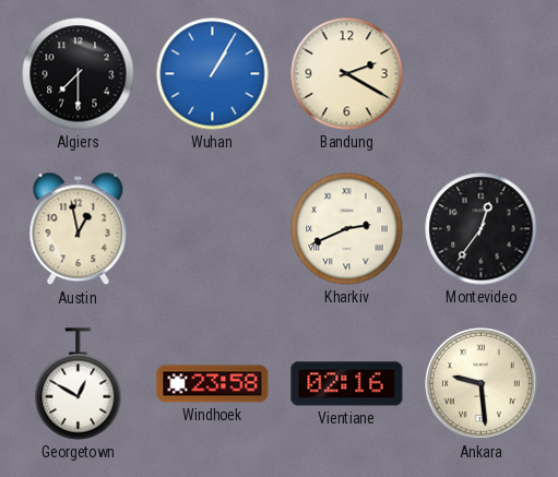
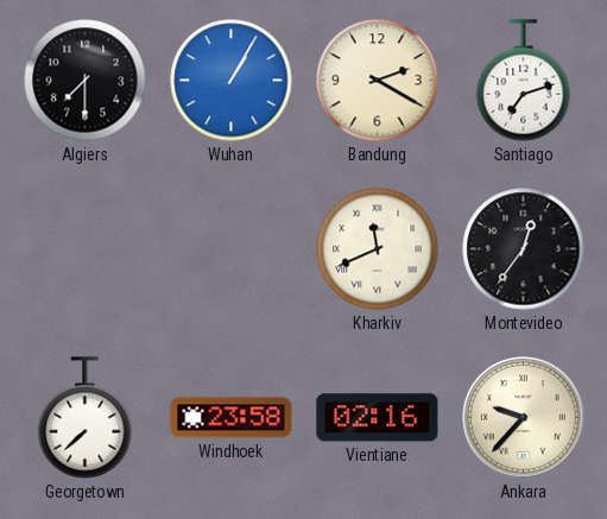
Santiago: none -> 7:12
Austin: 12:58 -> none
Kharkiv: 2:41 -> 11:41
Georgetown: 12:50 -> 7:38
Ankara: 9:29 -> 9:37
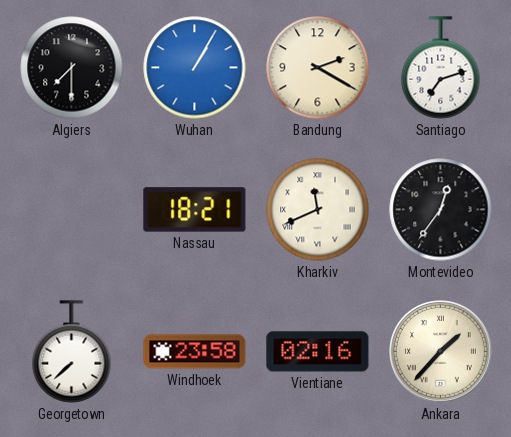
Nassau: none -> 18:21
Ankara: 9:37 -> 1:37
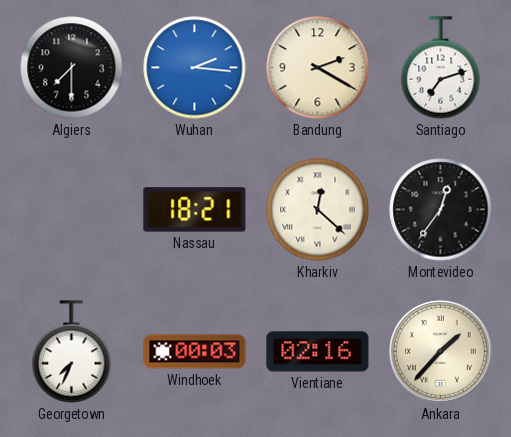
Wuhan: 1:05 -> 2:16
Kharkiv: 11:41 -> 12:22
Georgetown: 7:38 -> 7:34
Windhoek: 23:58 -> 00:03
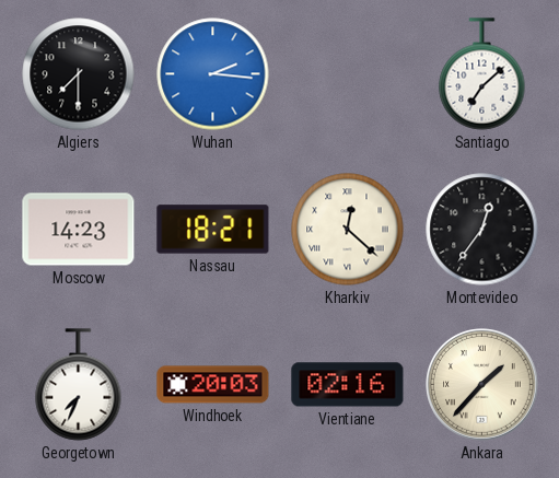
Bandung: 2:20 -> none
Santiago: 7:12 -> 7:08
Moscow: none -> 14:23
Windhoek: 00:03 -> 20:03
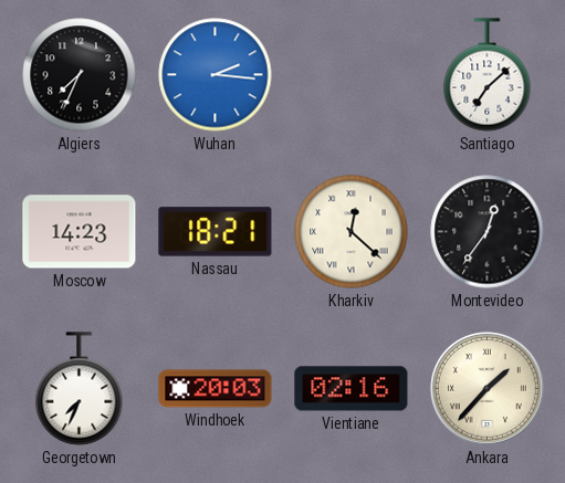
Algiers: 7:30 -> 7:34
